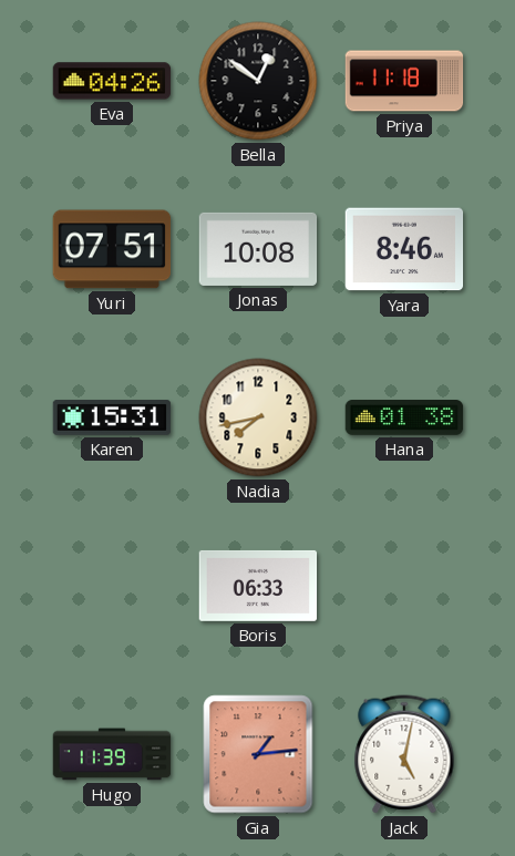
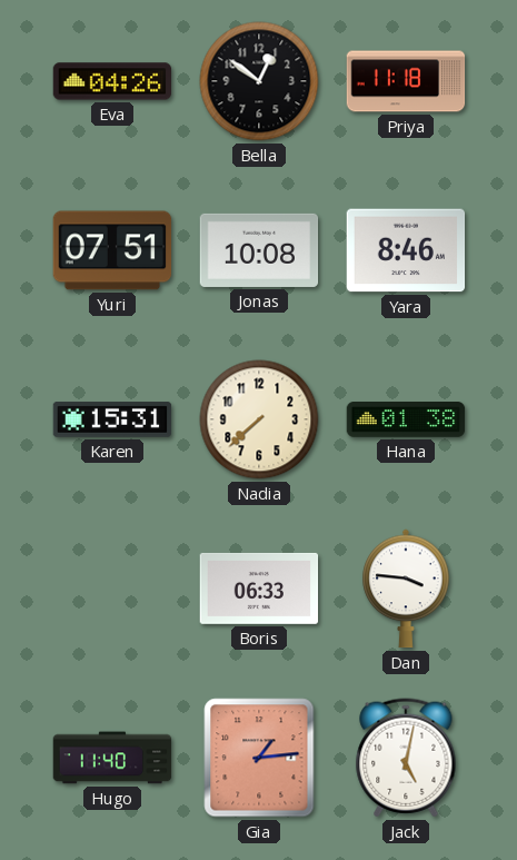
Nadia: 7:43 -> 7:38
Dan: none -> 3:46
Hugo: 11:39 -> 11:40
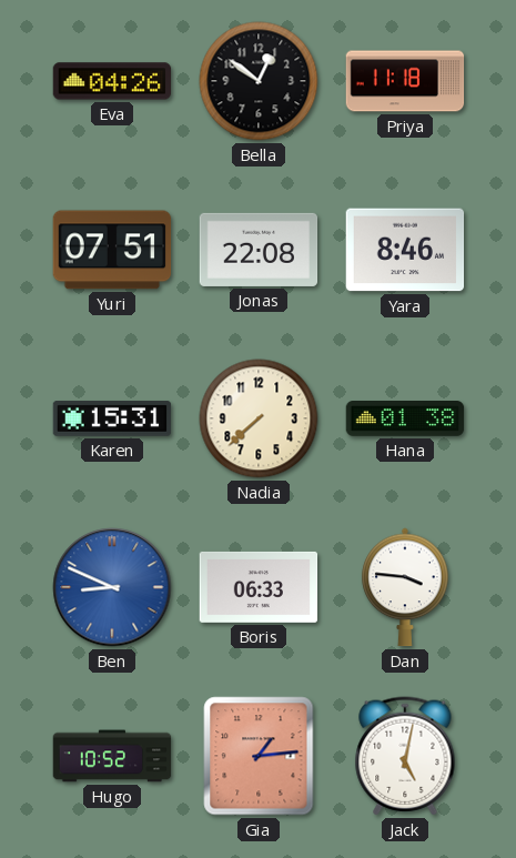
Jonas: 10:08 -> 22:08
Ben: none -> 8:49
Hugo: 11:40 -> 10:52
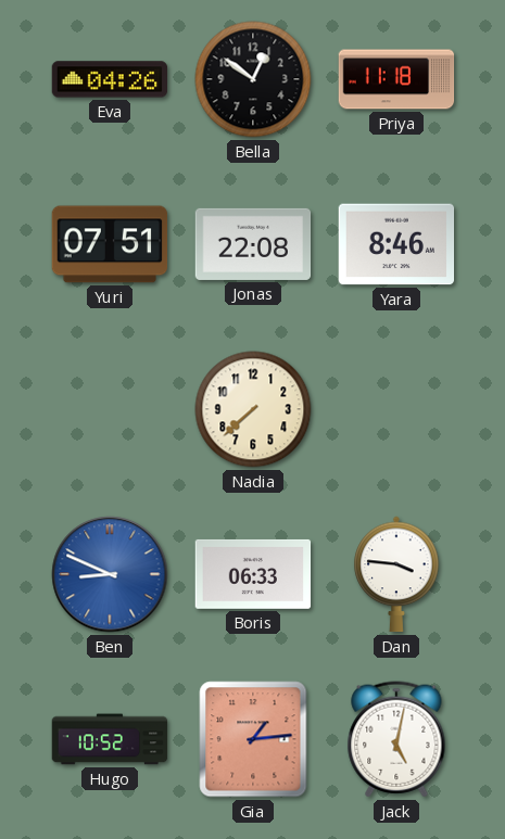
Karen: 15:31 -> none
Hana: 01:38 -> none
